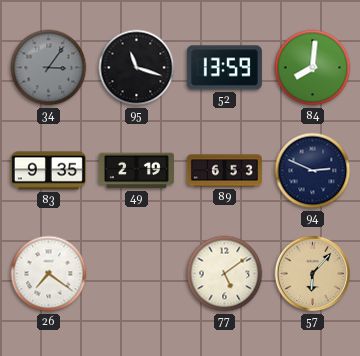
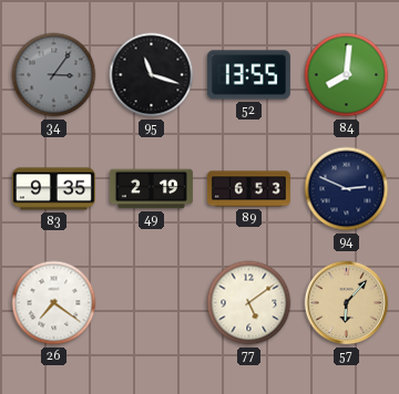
52: 13:59 -> 13:55
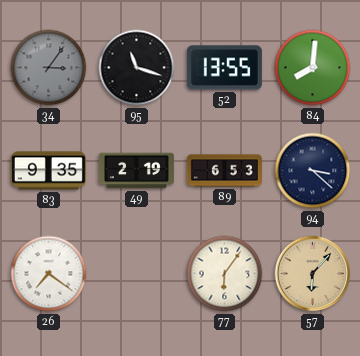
94: 2:49 -> 3:22
77: 5:09 -> 6:06
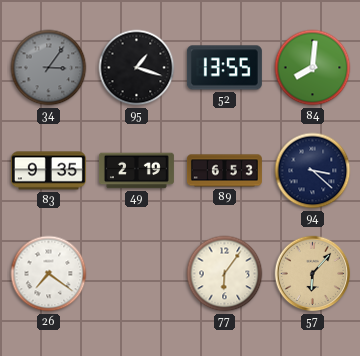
95: 11:18 -> 1:18
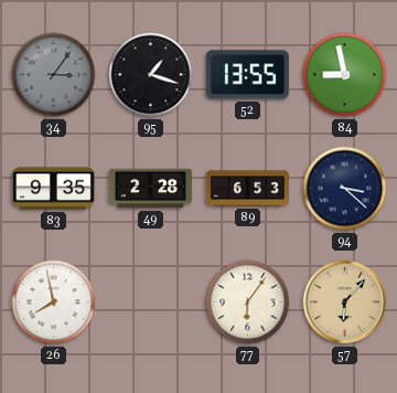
84: 8:01 -> 8:58
49: 2:19 -> 2:28
26: 7:21 -> 7:58
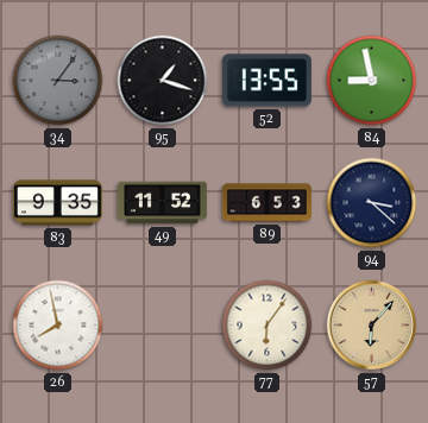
49: 2:28 -> 11:52
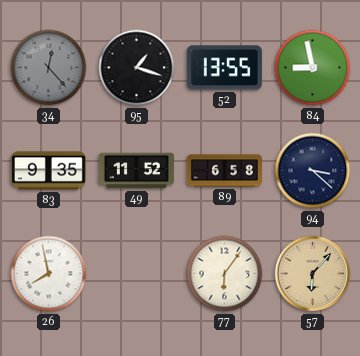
34: 3:06 -> 12:23
89: 6:53 -> 6:58
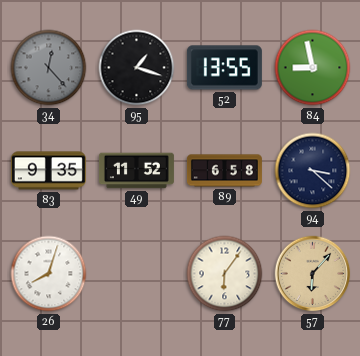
26: 7:58 -> 8:03
